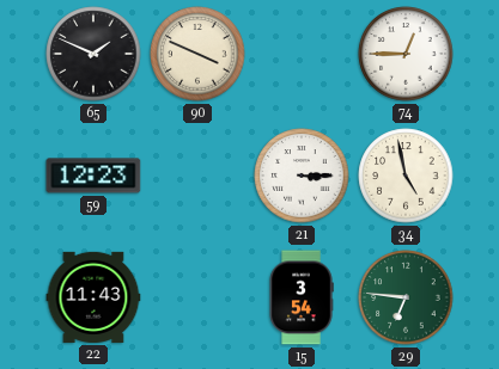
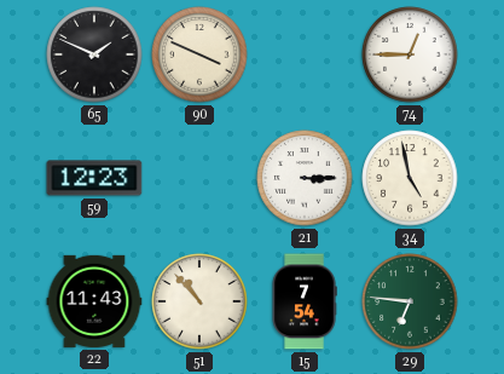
51: none -> 10:53
15: 3:54 -> 7:54
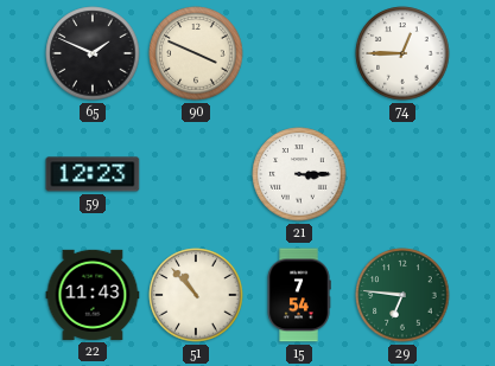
34: 4:58 -> none
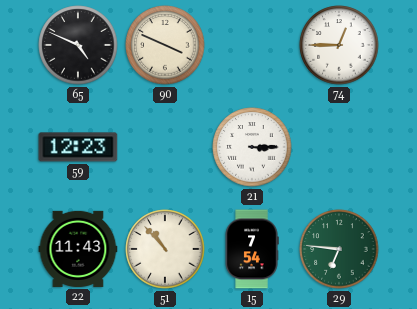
65: 1:49 -> 4:49
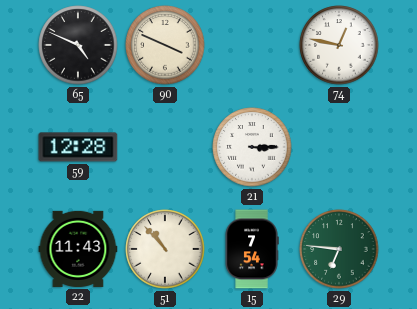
74: 12:45 -> 12:47
59: 12:23 -> 12:28
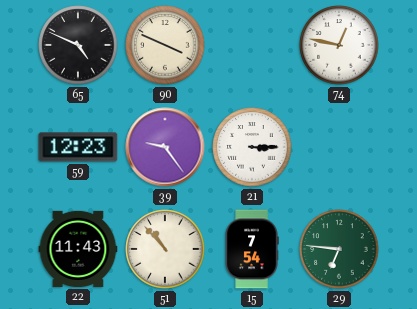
59: 12:28 -> 12:23
39: none -> 9:24
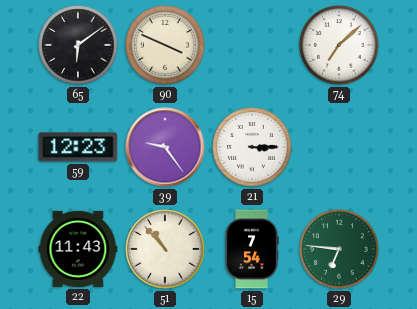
65: 4:49 -> 6:09
74: 12:47 -> 7:08
